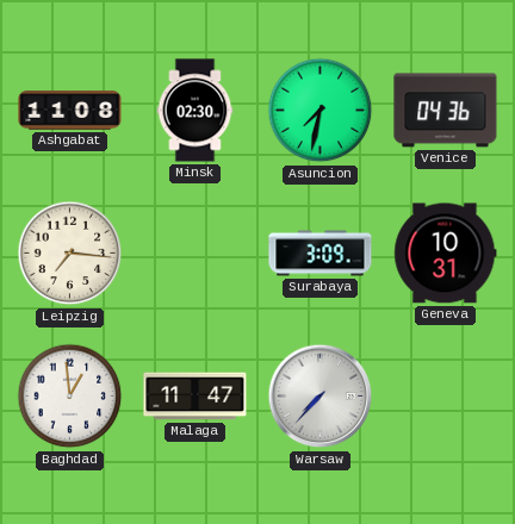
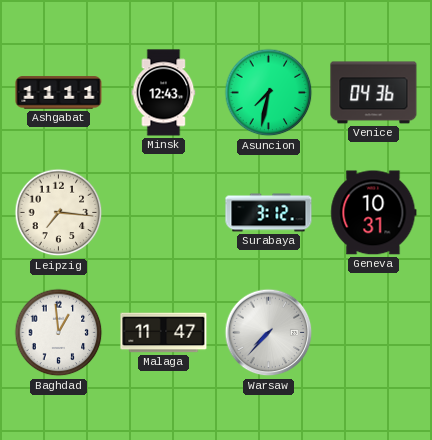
Ashgabat: 11:08 -> 11:11
Minsk: 02:30 -> 12:43
Surabaya: 3:09 -> 3:12
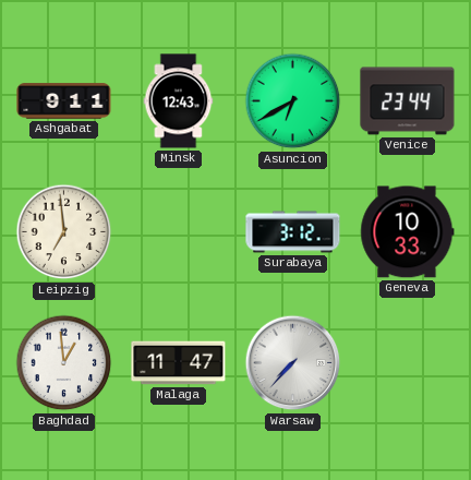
Ashgabat: 11:11 -> 9:11
Asuncion: 7:32 -> 6:40
Venice: 04:36 -> 23:44
Leipzig: 7:16 -> 6:59
Geneva: 10:31 -> 10:33
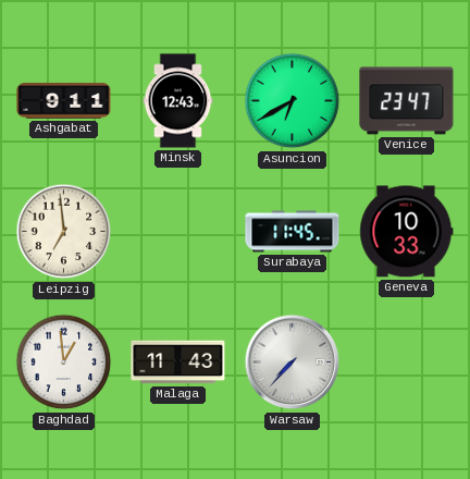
Venice: 23:44 -> 23:47
Surabaya: 3:12 -> 11:45
Malaga: 11:47 -> 11:43
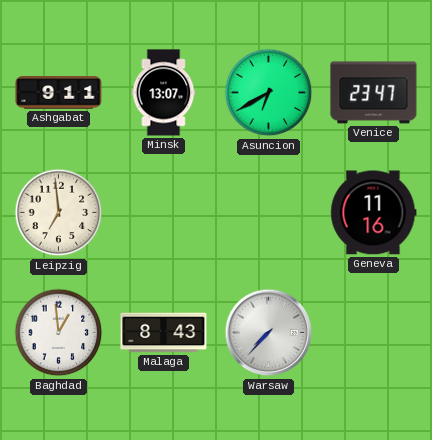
Minsk: 12:43 -> 13:07
Surabaya: 11:45 -> none
Geneva: 10:33 -> 11:16
Malaga: 11:43 -> 8:43
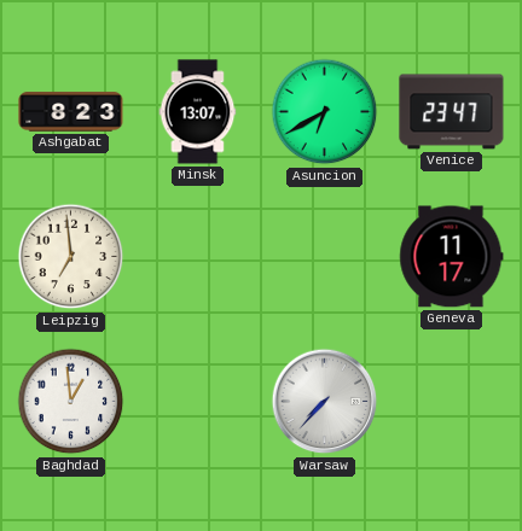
Ashgabat: 9:11 -> 8:23
Geneva: 11:16 -> 11:17
Malaga: 8:43 -> none
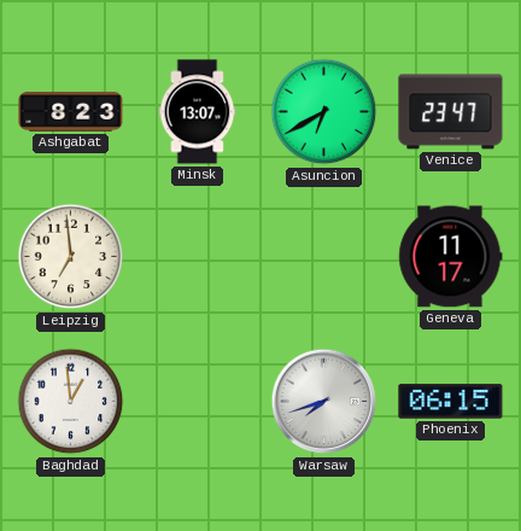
Warsaw: 7:37 -> 7:42
Phoenix: none -> 06:15
